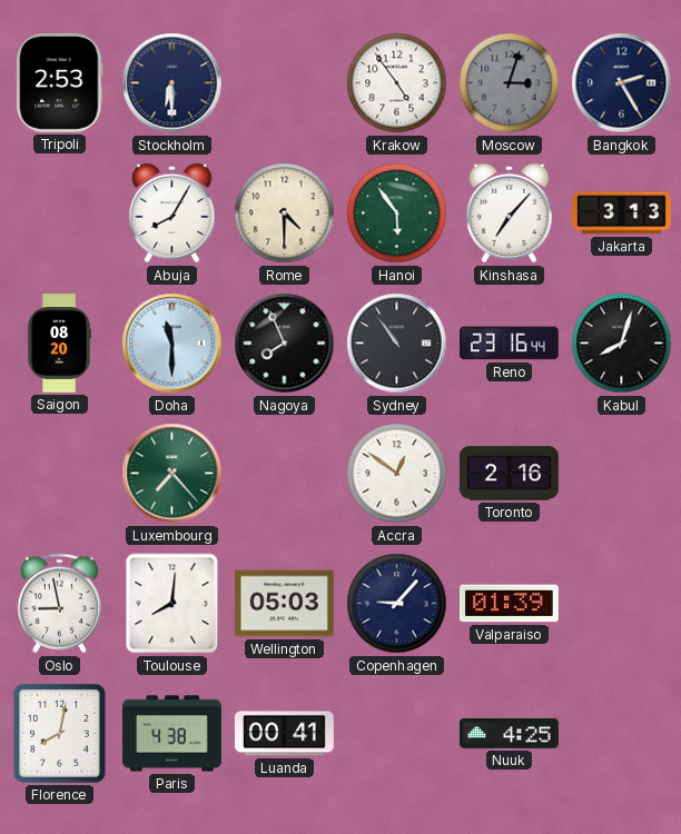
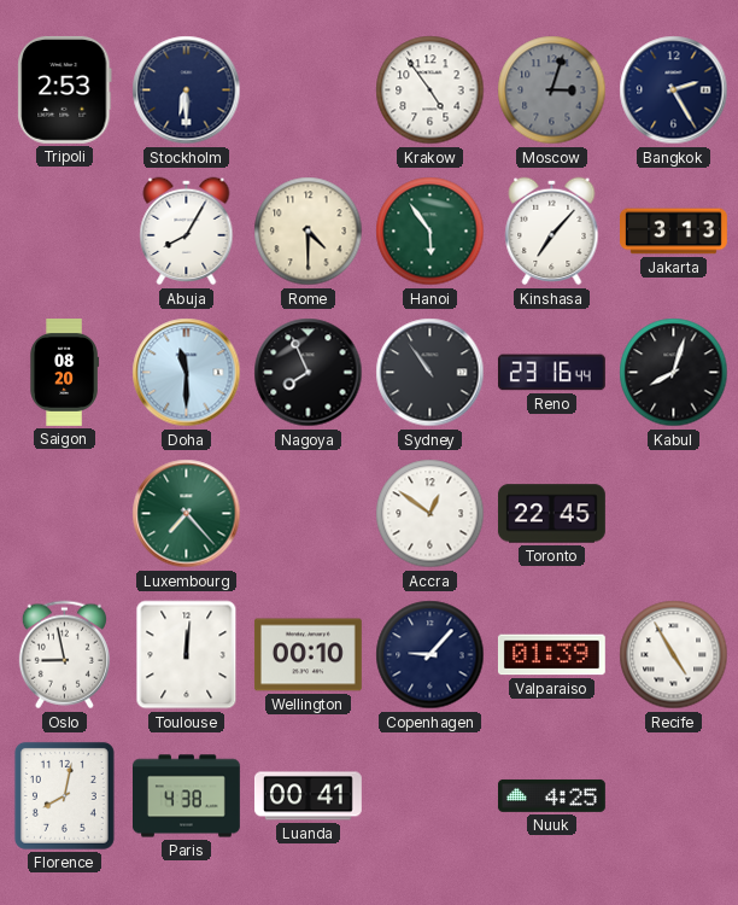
Toronto: 2:16 -> 22:45
Toulouse: 8:01 -> 12:01
Wellington: 05:03 -> 00:10
Recife: none -> 4:55
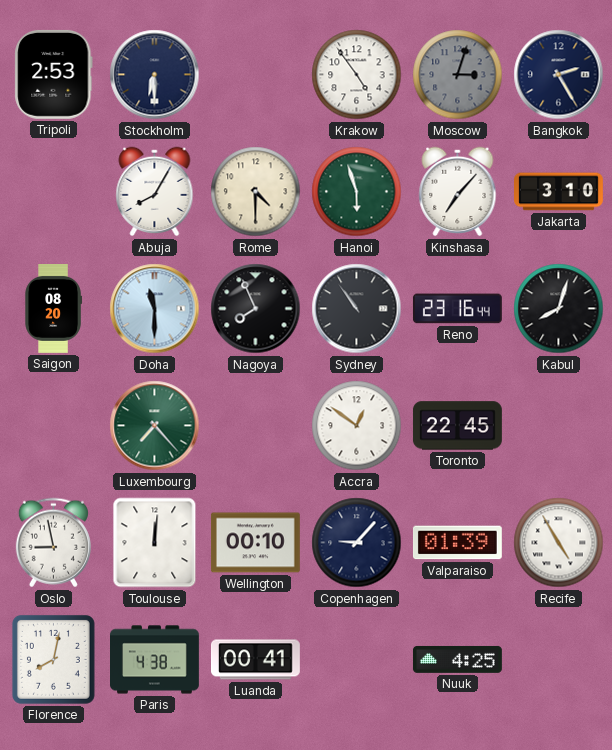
Hanoi: 5:54 -> 5:57
Jakarta: 3:13 -> 3:10
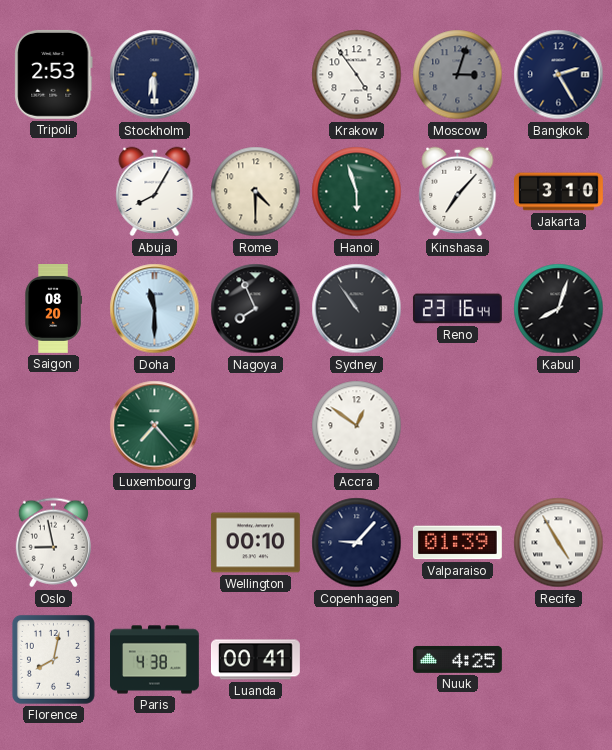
Toronto: 22:45 -> none
Toulouse: 12:01 -> none
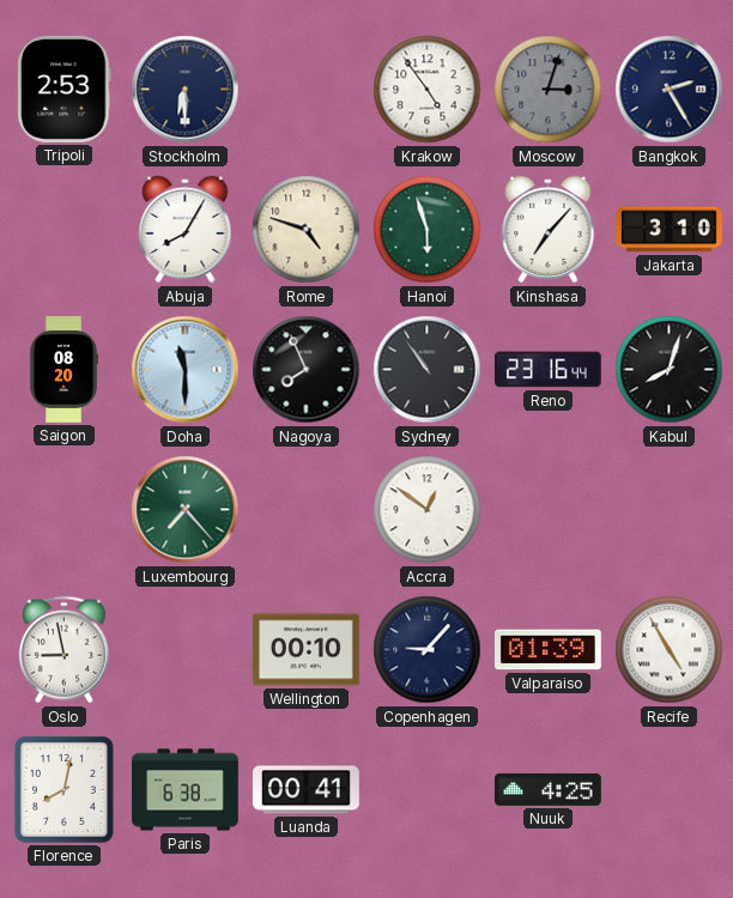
Rome: 4:30 -> 4:48
Paris: 4:38 -> 6:38
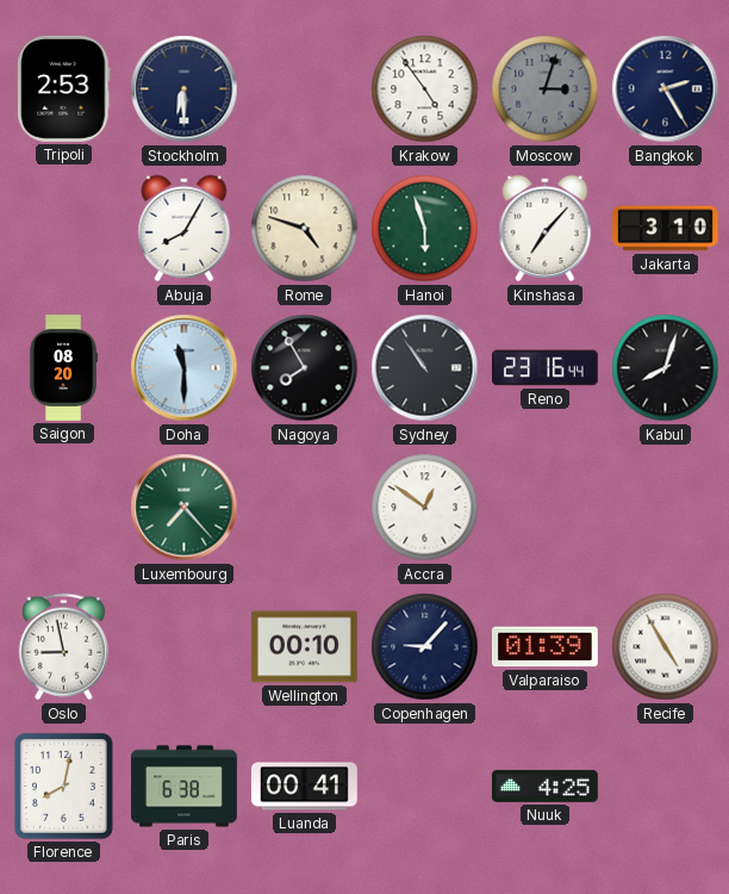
Nagoya: 7:56 -> 7:55
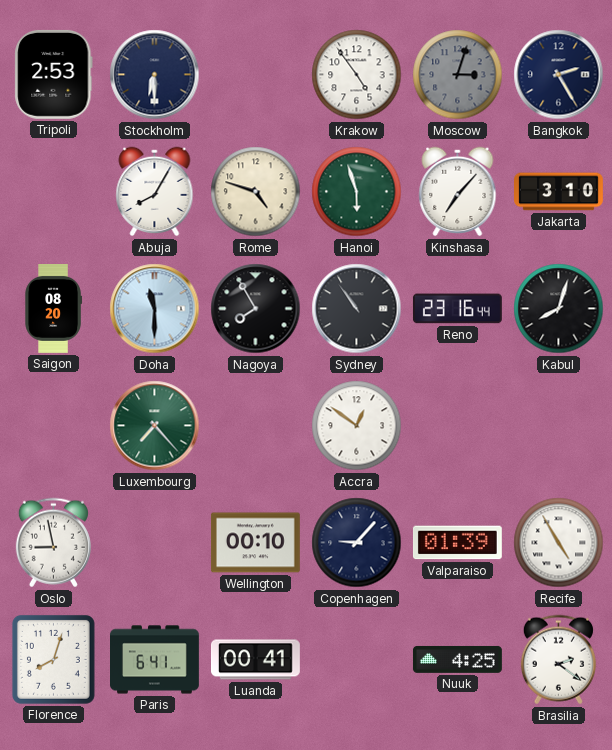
Florence: 8:02 -> 8:03
Paris: 6:38 -> 6:41
Brasilia: none -> 2:21
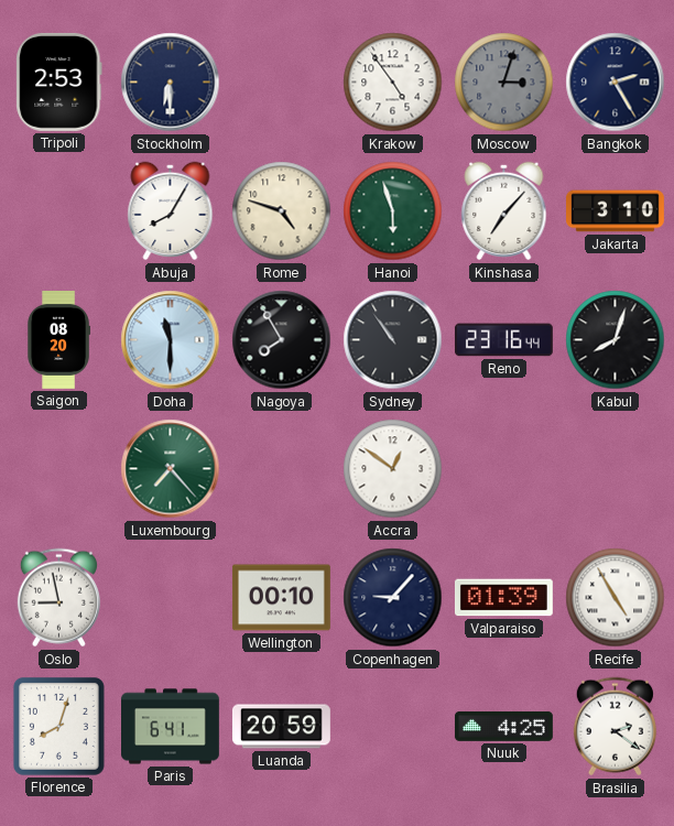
Luanda: 00:41 -> 20:59
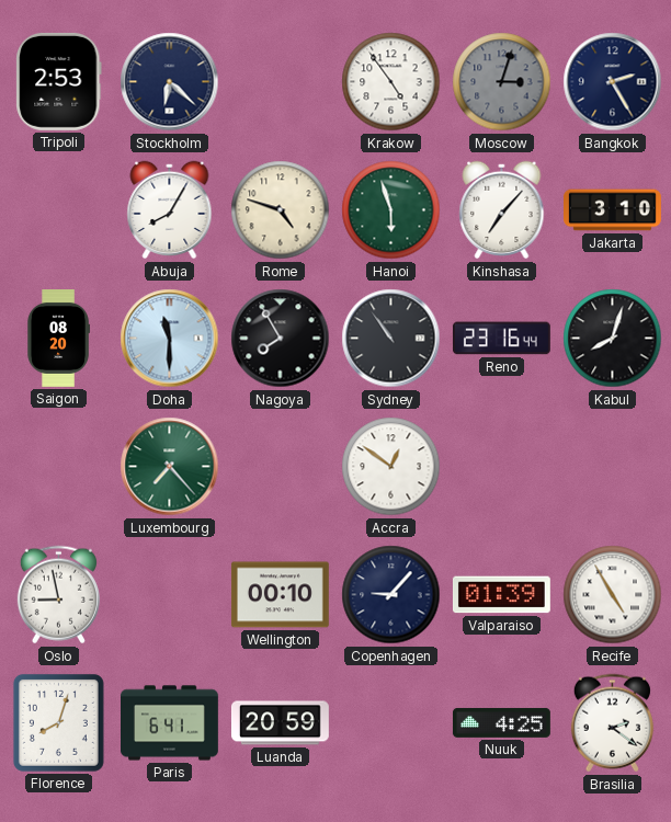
Stockholm: 6:30 -> 6:22
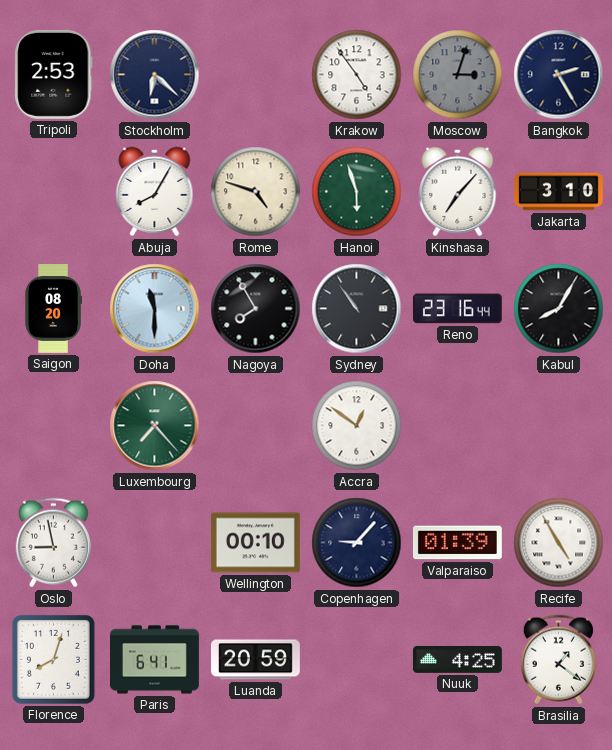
Kabul: 8:03 -> 8:05
Brasilia: 2:21 -> 1:21
